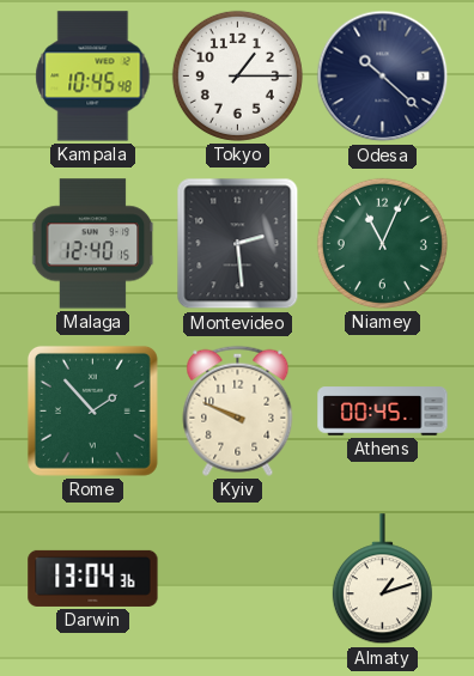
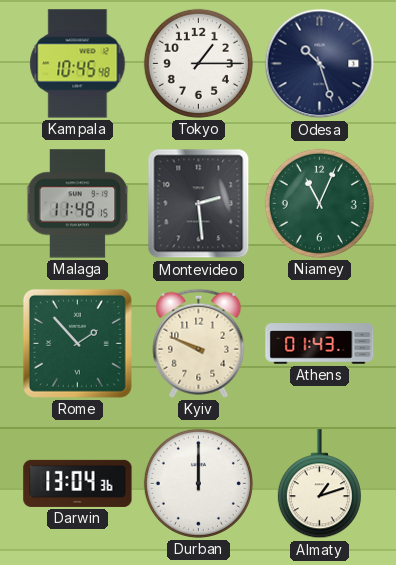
Odesa: 10:22 -> 10:27
Malaga: 12:40 -> 11:48
Athens: 00:45 -> 01:43
Durban: none -> 12:00
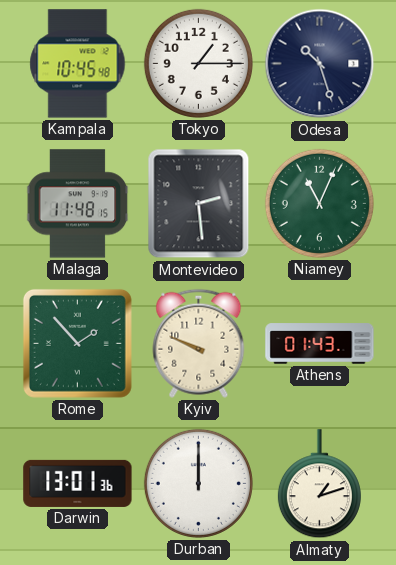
Darwin: 13:04 -> 13:01
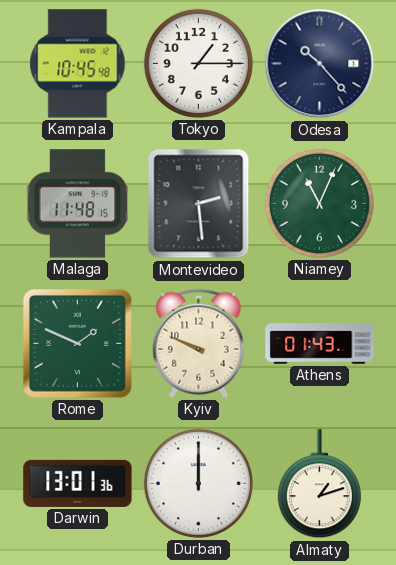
Odesa: 10:27 -> 10:23
Rome: 1:53 -> 1:49
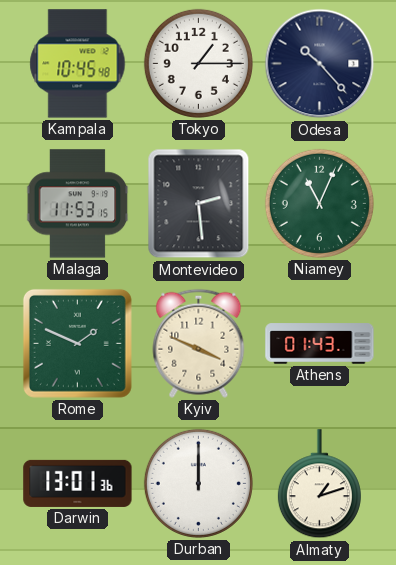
Malaga: 11:48 -> 11:53
Kyiv: 9:49 -> 3:49
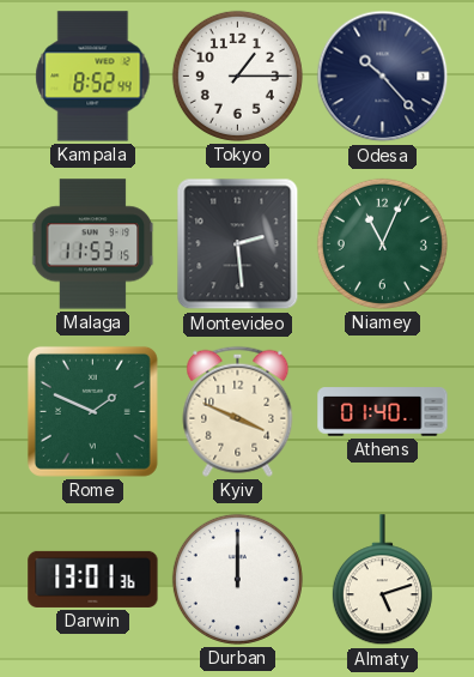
Kampala: 10:45 -> 8:52
Athens: 01:43 -> 01:40
Almaty: 1:12 -> 5:12
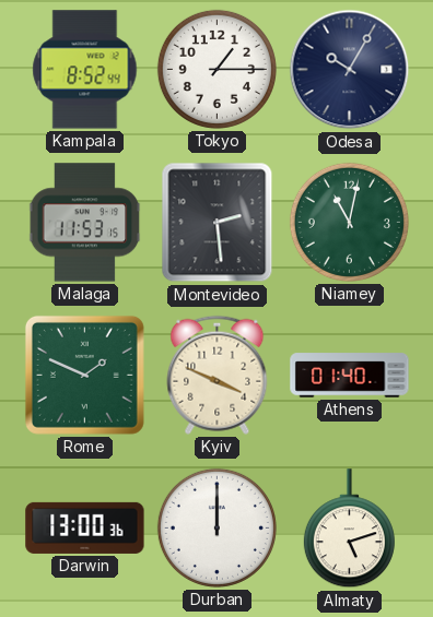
Odesa: 10:23 -> 10:05
Niamey: 11:04 -> 11:02
Darwin: 13:01 -> 13:00
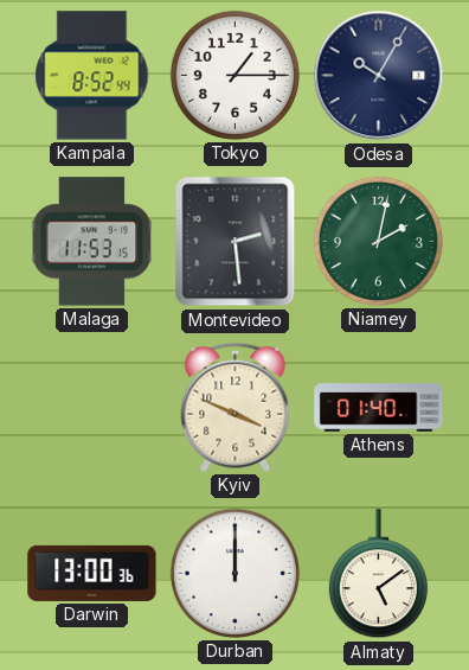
Niamey: 11:02 -> 2:02
Rome: 1:49 -> none
Almaty: 5:12 -> 5:09
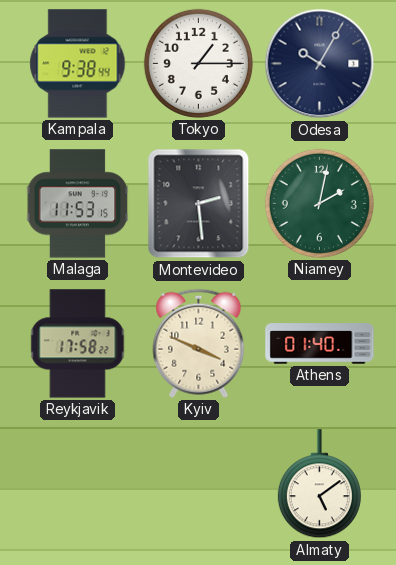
Kampala: 8:52 -> 9:38
Reykjavik: none -> 17:58
Darwin: 13:00 -> none
Durban: 12:00 -> none
